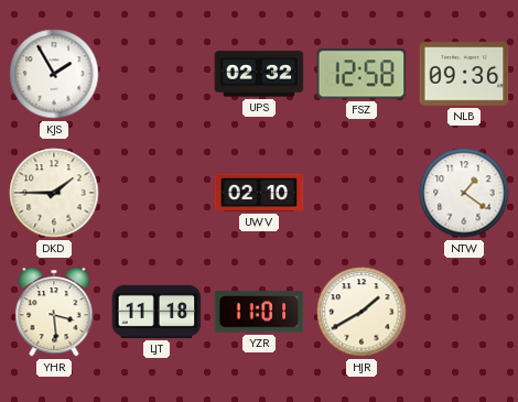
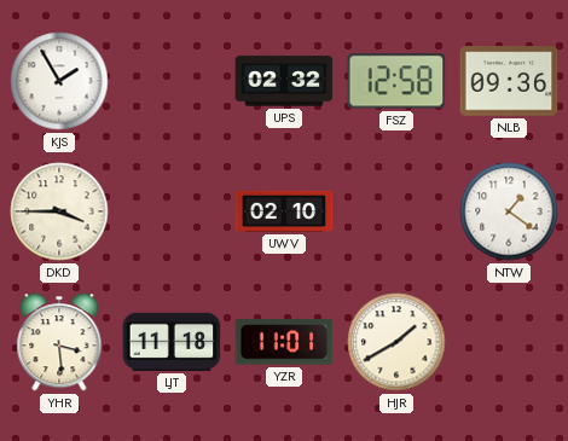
DKD: 1:45 -> 3:45
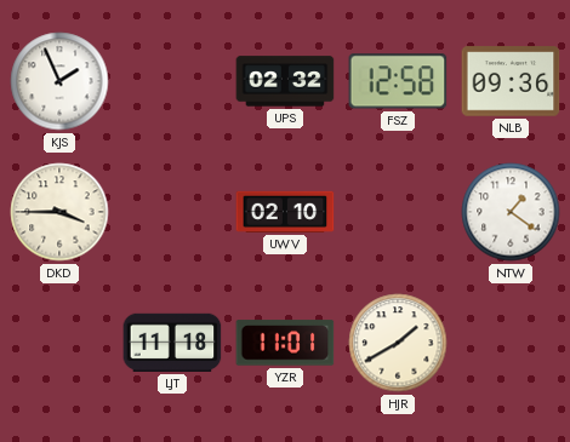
KJS: 1:55 -> 1:56
YHR: 3:29 -> none
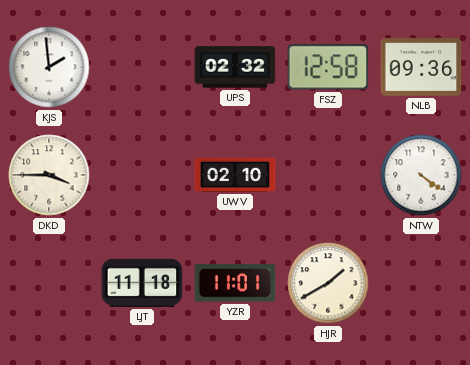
KJS: 1:56 -> 1:59
NTW: 1:21 -> 4:21
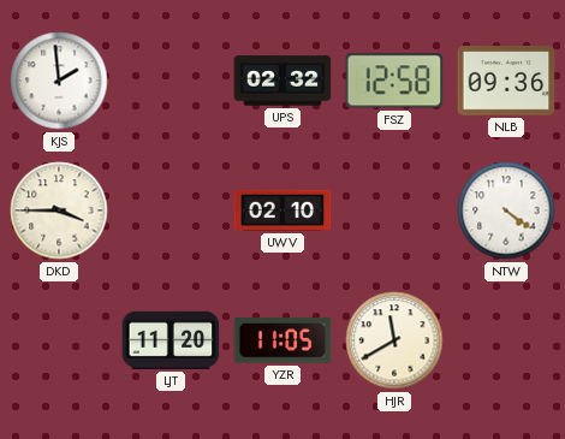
LJT: 11:18 -> 11:20
YZR: 11:01 -> 11:05
HJR: 1:40 -> 11:40
